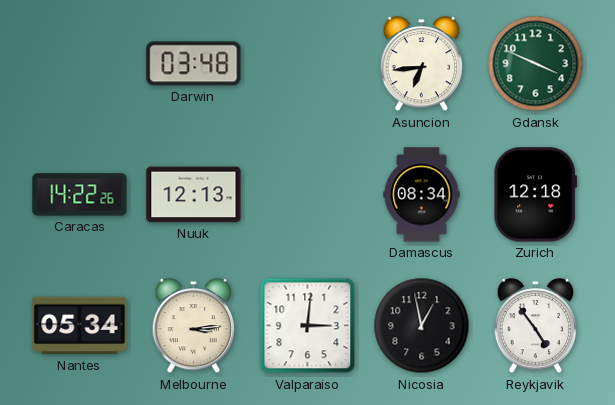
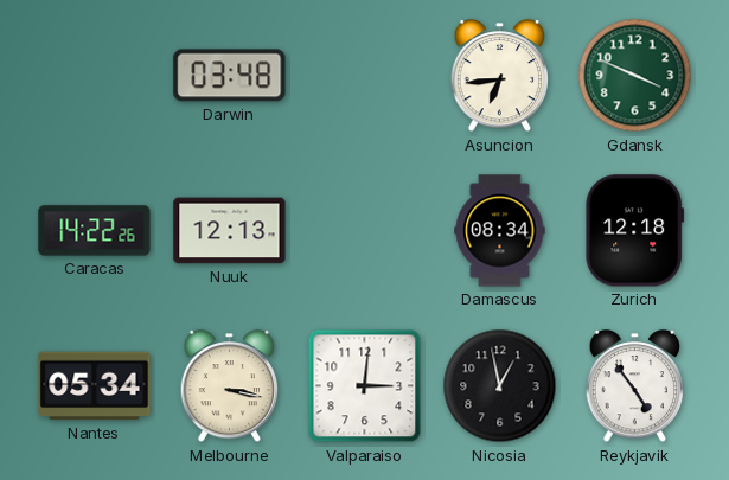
Melbourne: 3:14 -> 3:17
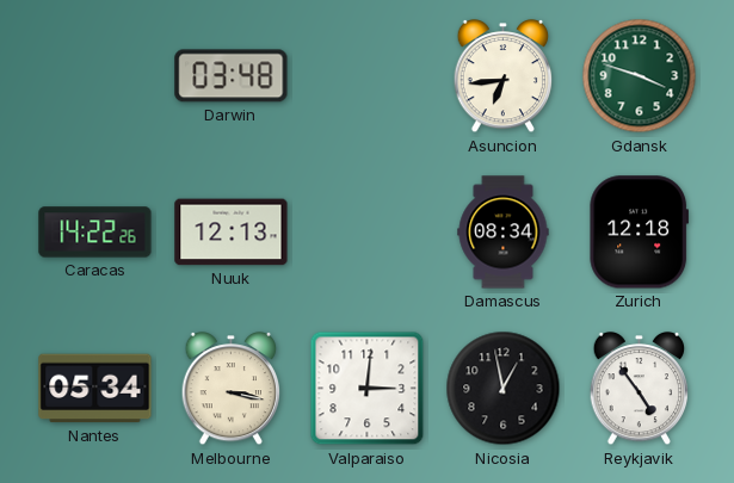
Gdansk: 3:49 -> 3:48
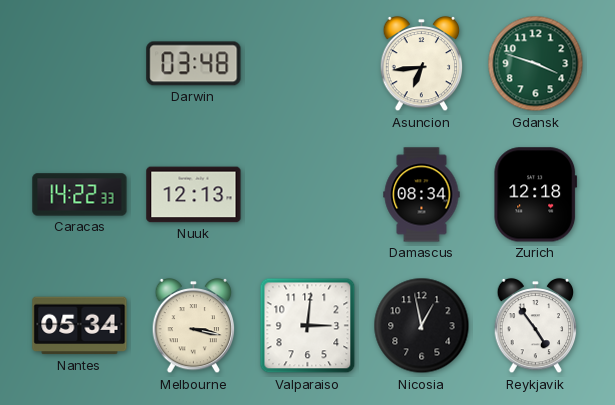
Caracas: 14:22:26 -> 14:22:33
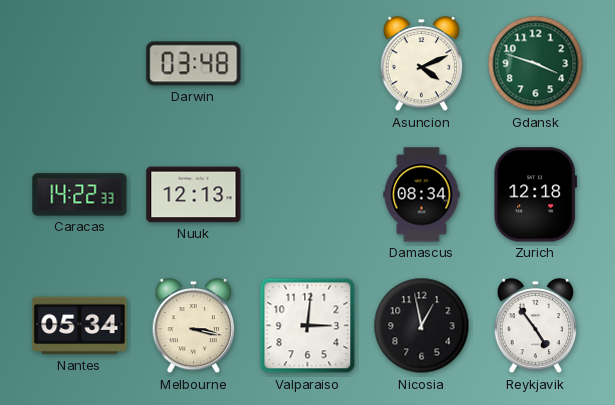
Asuncion: 6:44 -> 4:11
